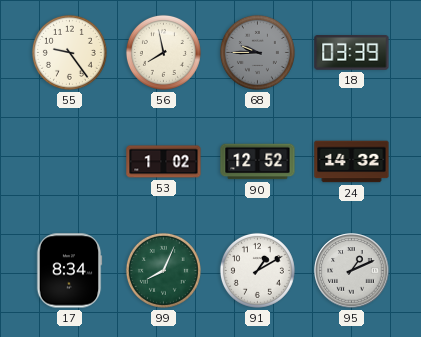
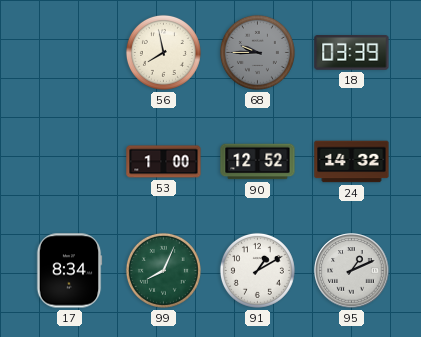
55: 9:24 -> none
53: 1:02 -> 1:00
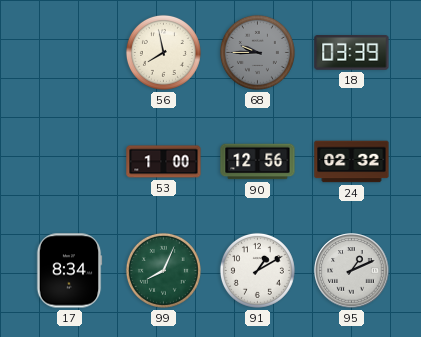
90: 12:52 -> 12:56
24: 14:32 -> 02:32
